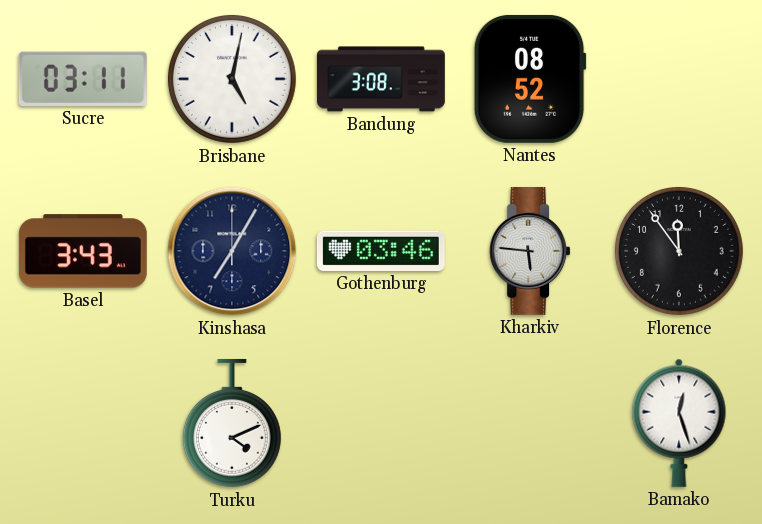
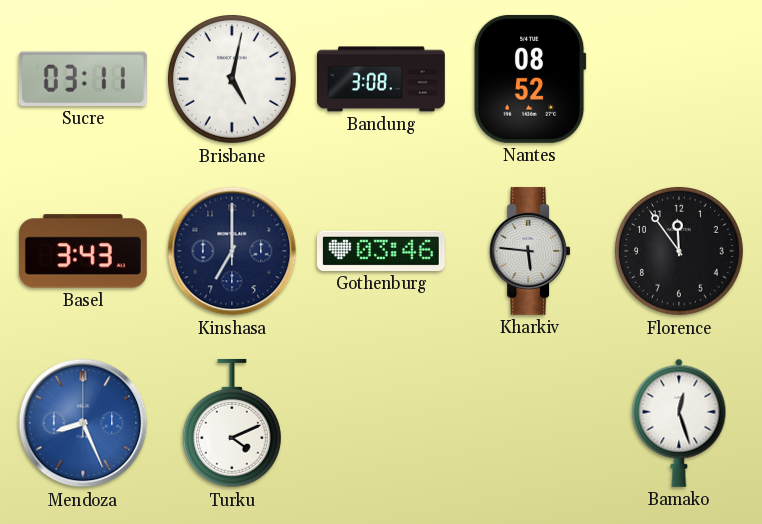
Kinshasa: 7:05 -> 7:00
Mendoza: none -> 8:26
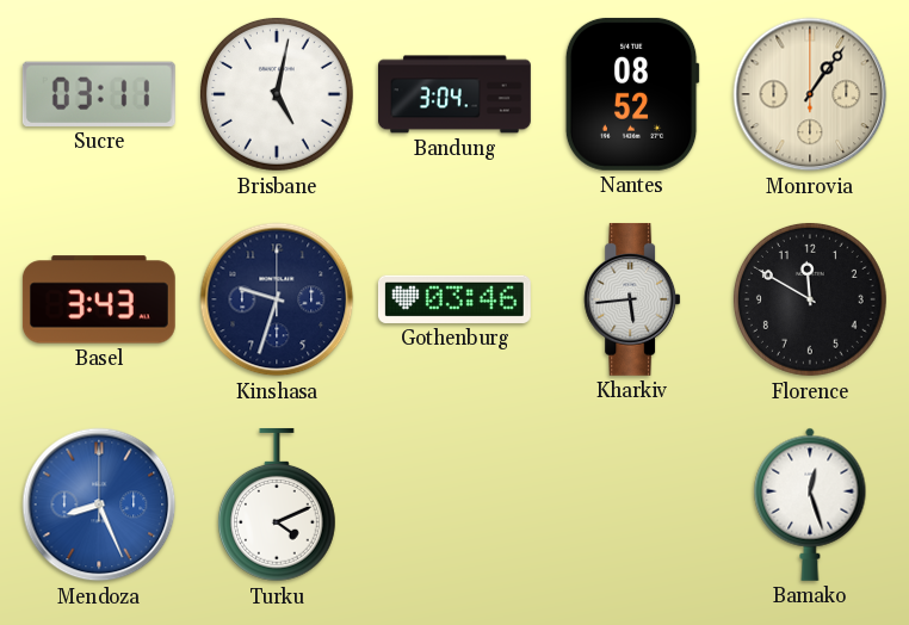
Bandung: 3:08 -> 3:04
Monrovia: none -> 1:06
Kinshasa: 7:00 -> 9:33
Kharkiv: 5:46 -> 5:44
Florence: 11:54 -> 11:50
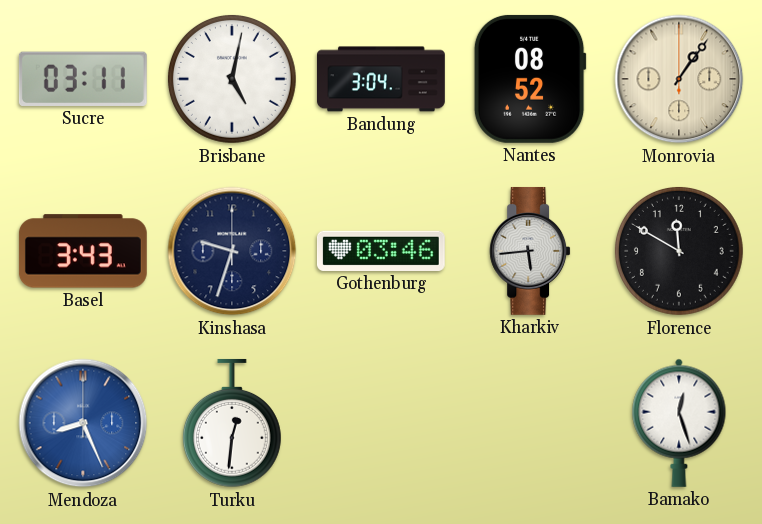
Turku: 4:11 -> 12:31
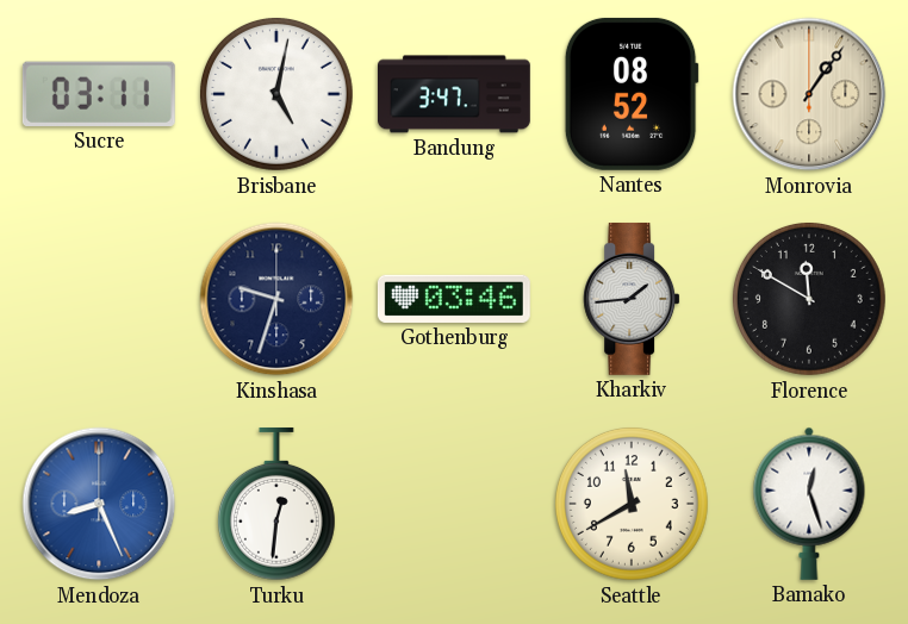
Bandung: 3:04 -> 3:47
Basel: 3:43 -> none
Kharkiv: 5:44 -> 1:44
Seattle: none -> 11:40
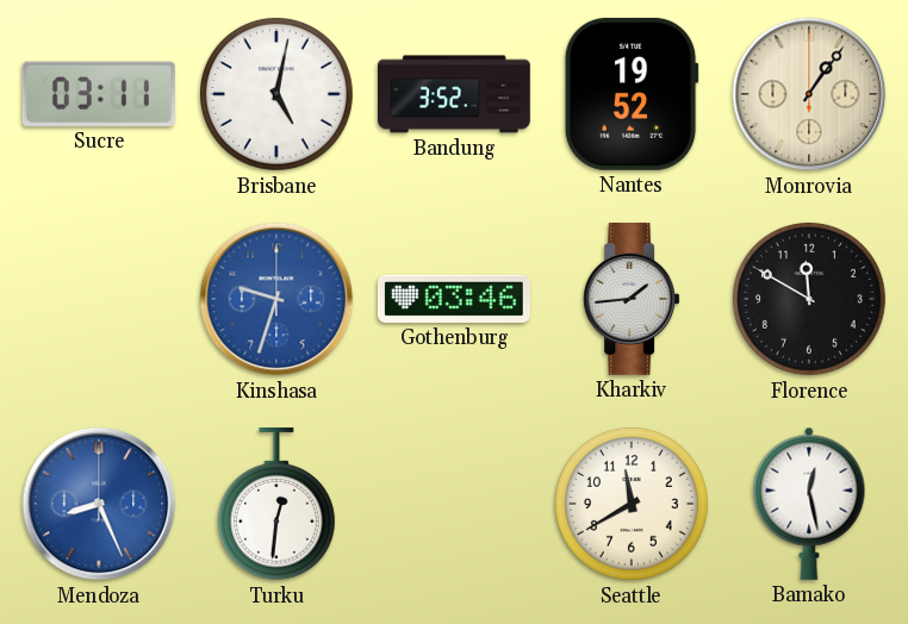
Bandung: 3:47 -> 3:52
Nantes: 08:52 -> 19:52
Kinshasa dial: navy -> blue
Bamako: 12:27 -> 12:28
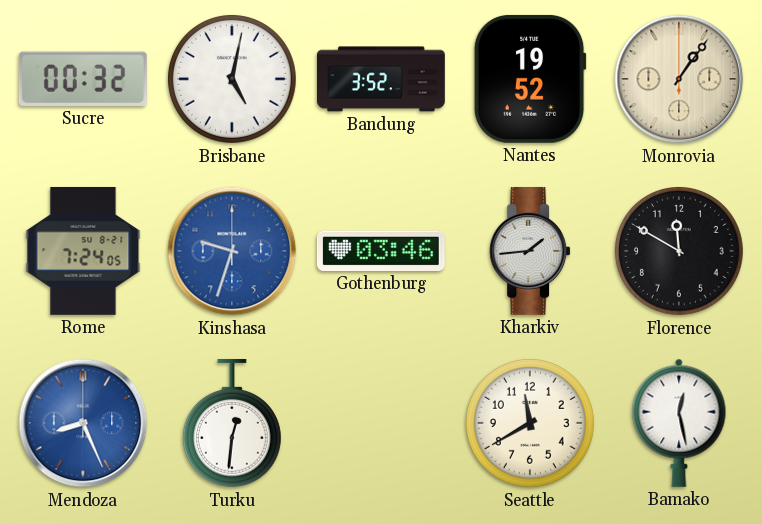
Sucre: 03:11 -> 00:32
Rome: none -> 7:24
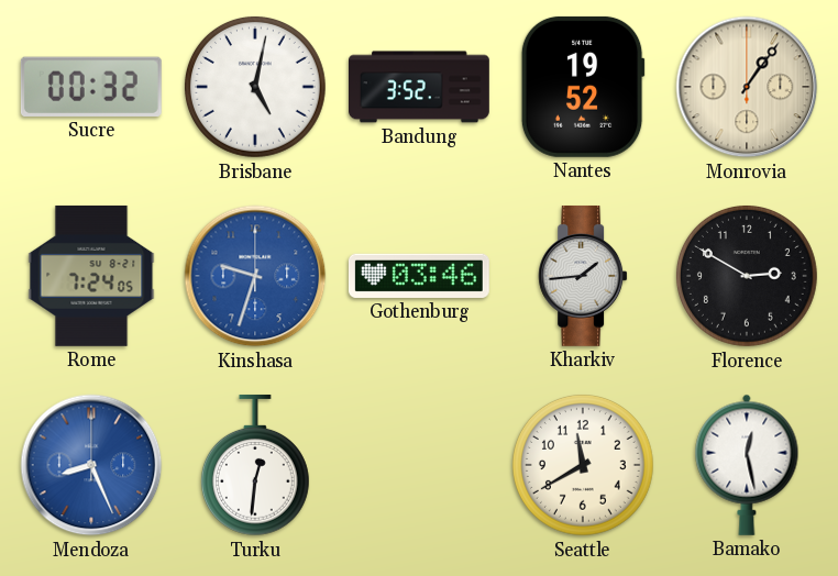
Florence: 11:50 -> 2:50
